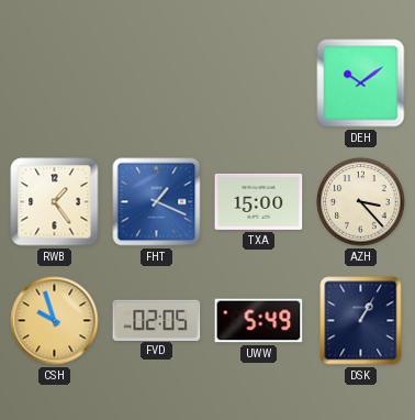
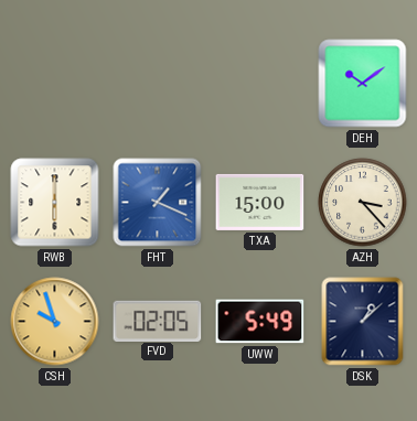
RWB: 1:24 -> 6:00
DSK: 1:05 -> 1:08
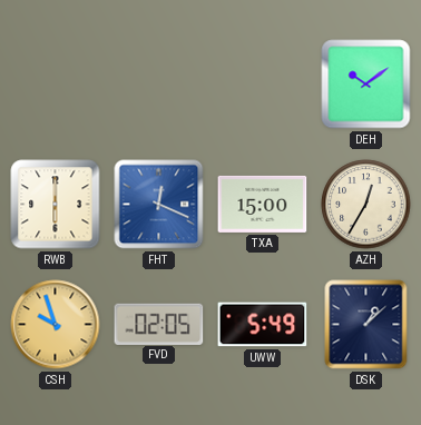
FHT: 1:19 -> 12:19
AZH: 3:23 -> 12:35
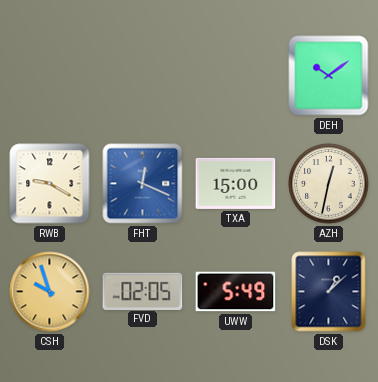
RWB: 6:00 -> 9:20
AZH: 12:35 -> 12:32
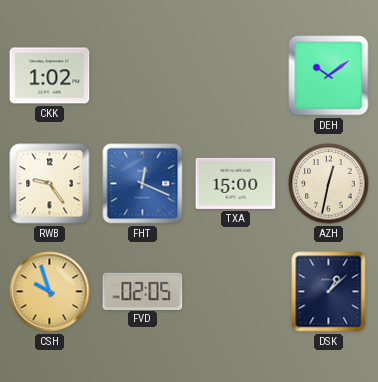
CKK: none -> 1:02
RWB: 9:20 -> 9:24
UWW: 5:49 -> none
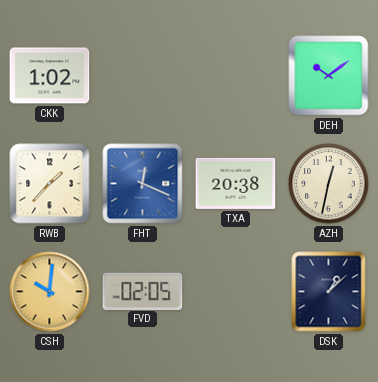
RWB: 9:24 -> 1:37
TXA: 15:00 -> 20:38
CSH: 9:57 -> 10:01
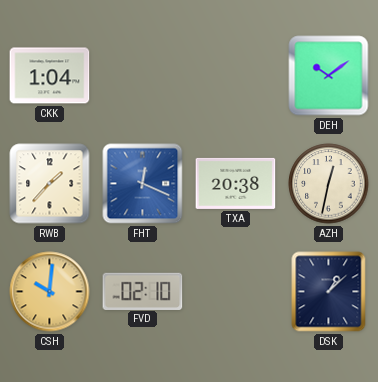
CKK: 1:02 -> 1:04
FVD: 02:05 -> 02:10
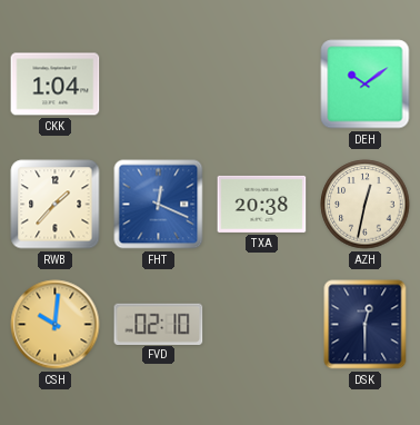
DSK: 1:08 -> 12:30
